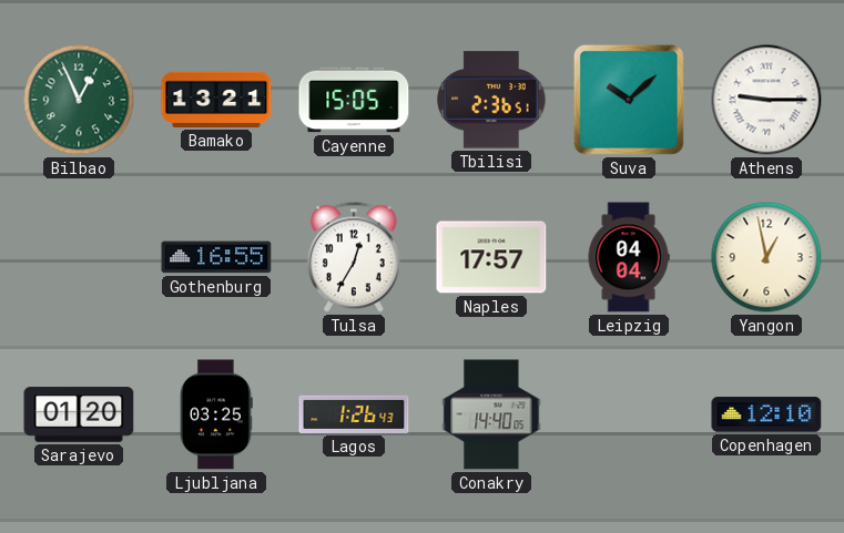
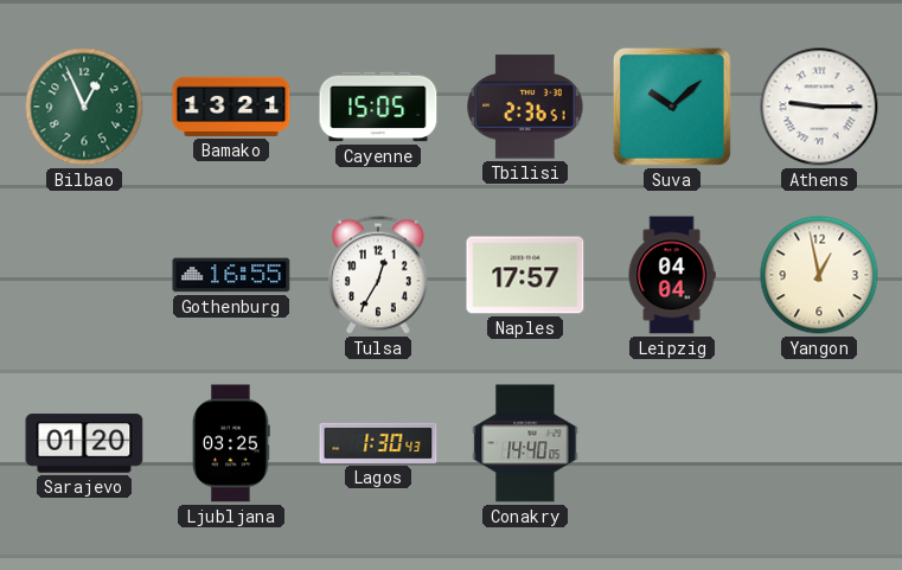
Lagos: 1:26 -> 1:30
Copenhagen: 12:10 -> none
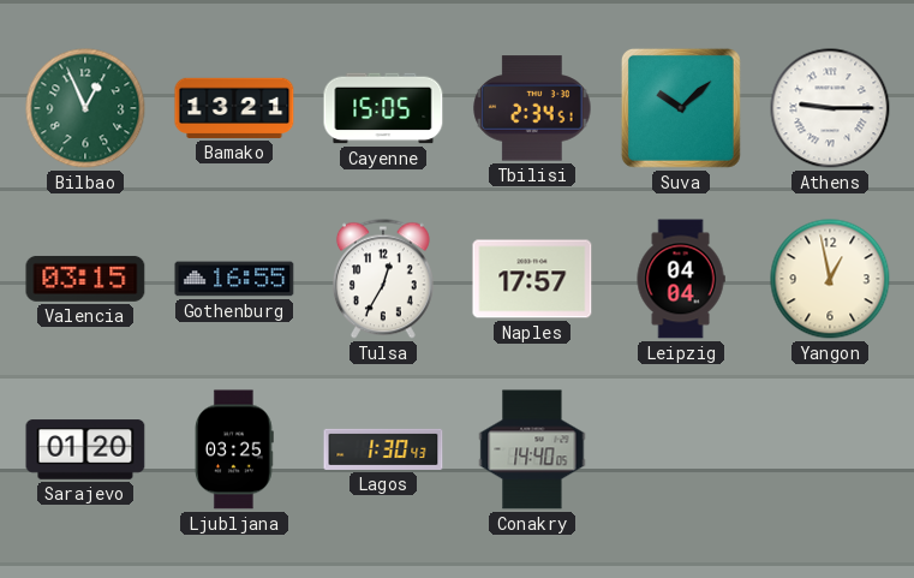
Tbilisi: 2:36 -> 2:34
Valencia: none -> 03:15
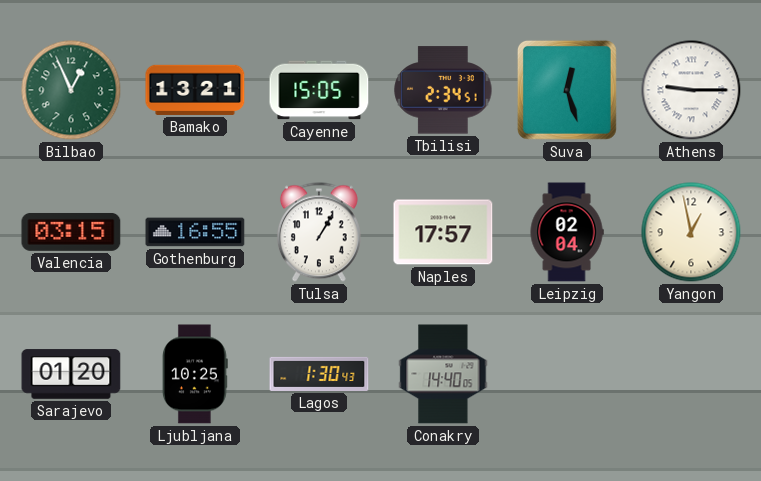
Suva: 10:08 -> 12:27
Tulsa: 12:35 -> 1:05
Leipzig: 04:04 -> 02:04
Ljubljana: 03:25 -> 10:25
